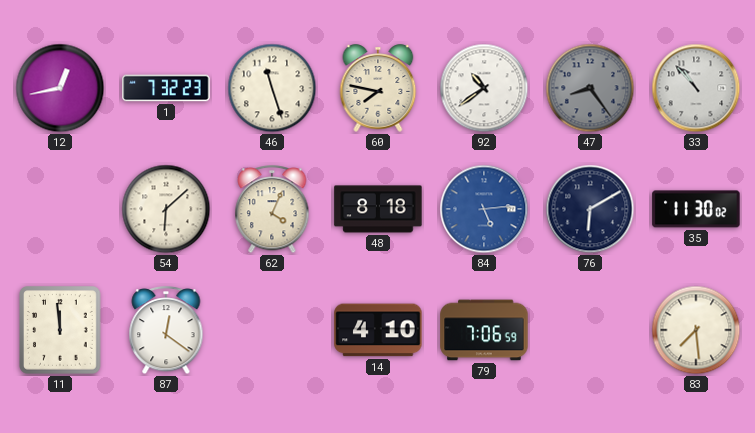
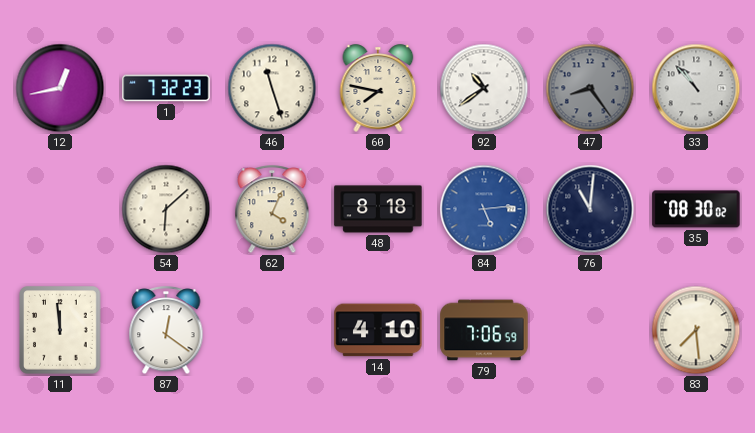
76: 6:10 -> 11:01
35: 11:30 -> 08:30
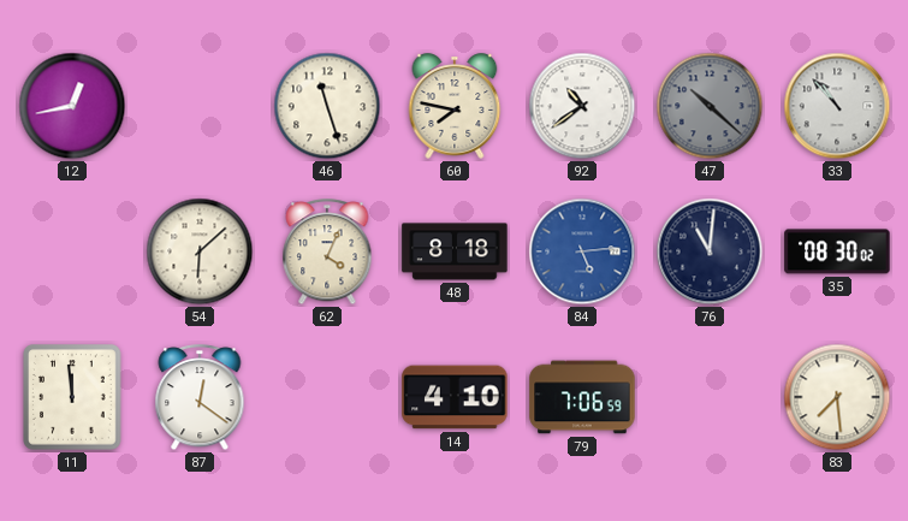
1: 7:32 -> none
47: 8:24 -> 10:22
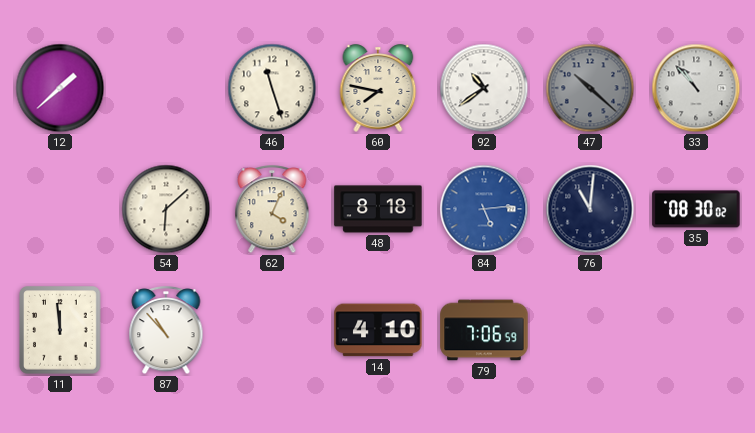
12: 12:43 -> 1:38
87: 12:21 -> 10:53
83: 7:29 -> none
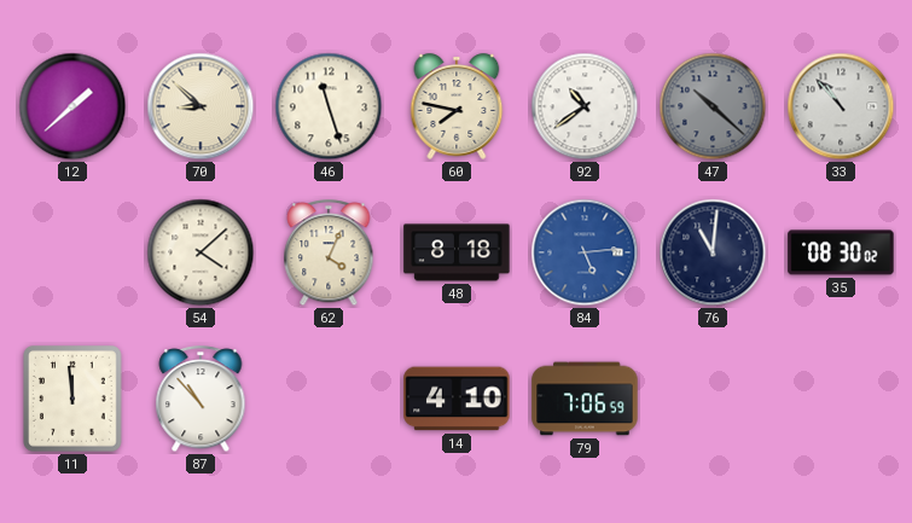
70: none -> 8:52
54: 6:08 -> 4:08
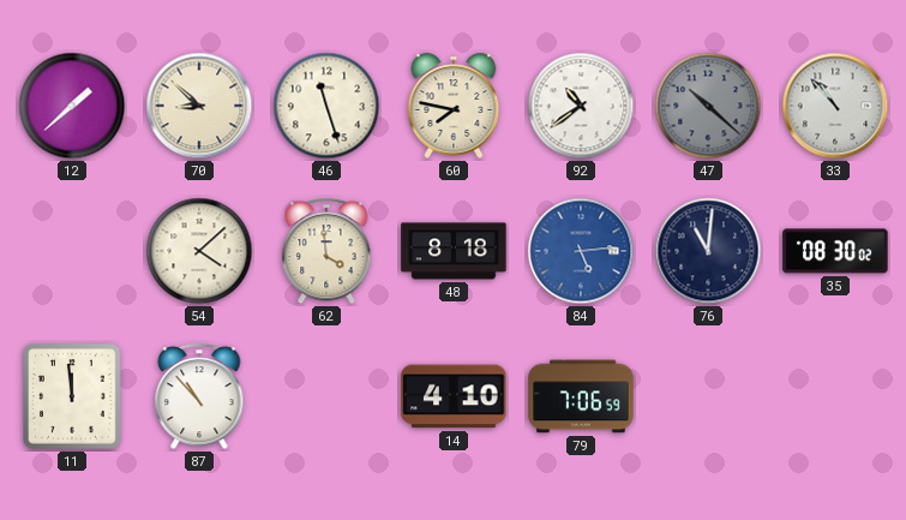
62: 4:04 -> 3:59
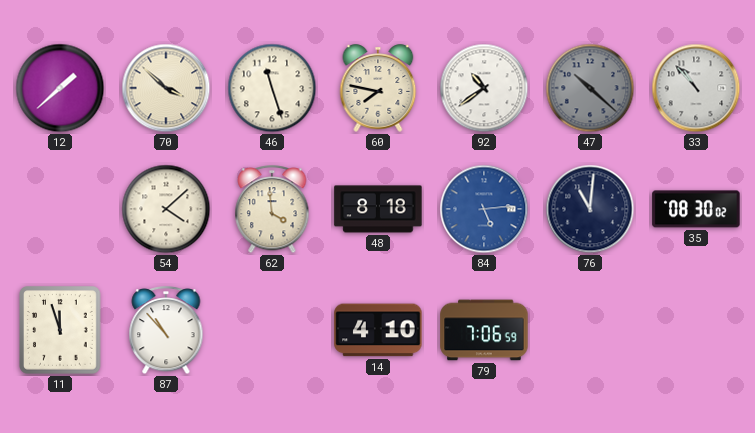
70: 8:52 -> 3:52
11: 11:59 -> 11:57
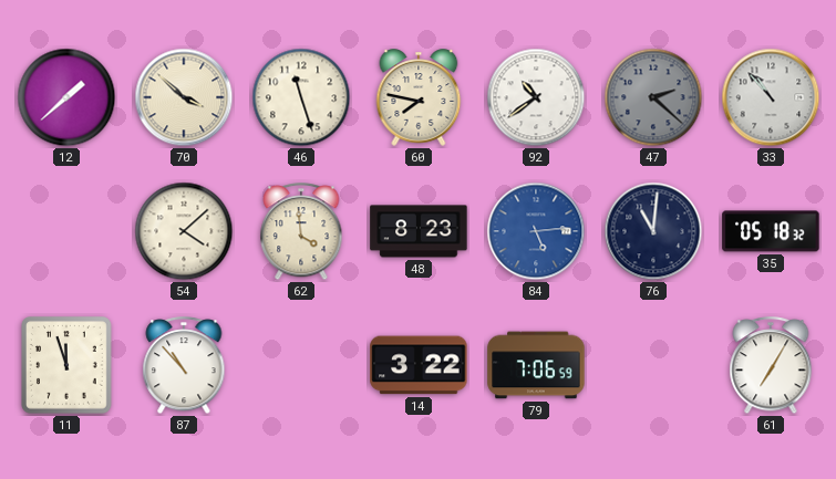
47: 10:22 -> 2:22
48: 8:18 -> 8:23
35: 08:30 -> 05:18
14: 4:10 -> 3:22
61: none -> 7:05
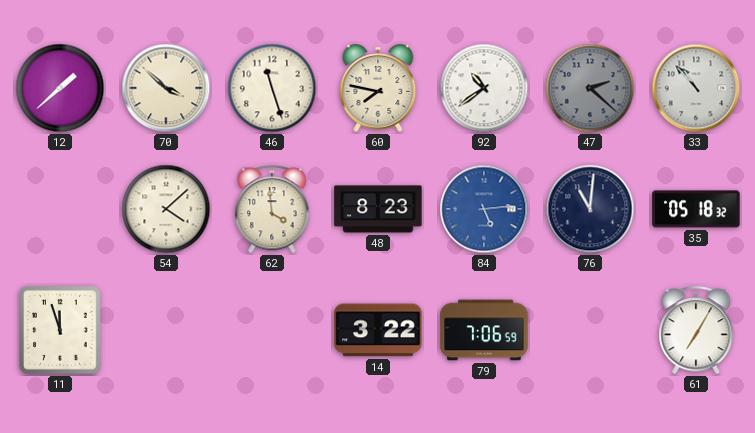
87: 10:53 -> none
